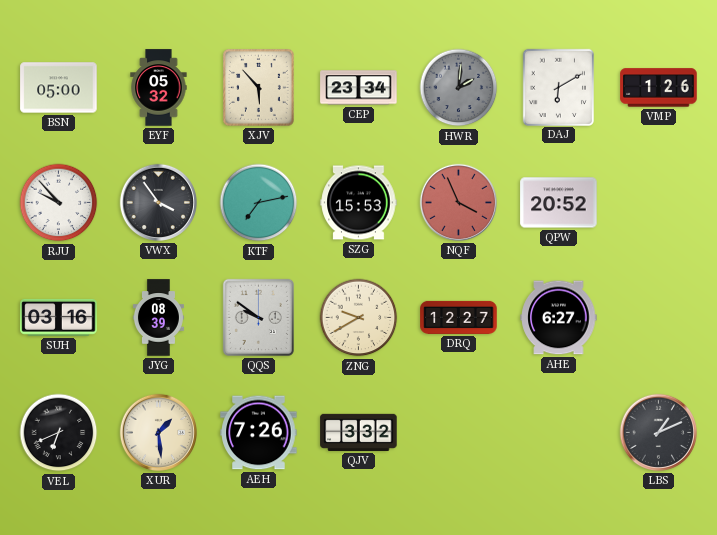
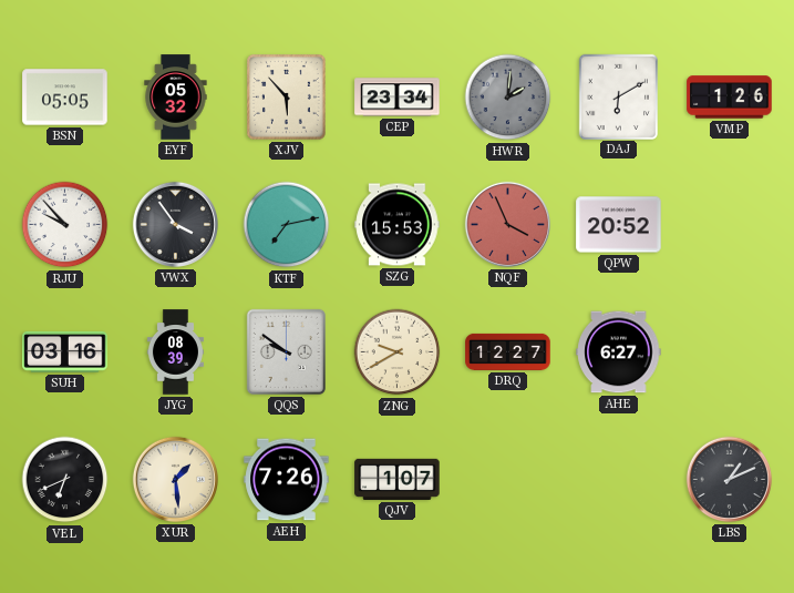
BSN: 05:00 -> 05:05
QJV: 3:32 -> 1:07
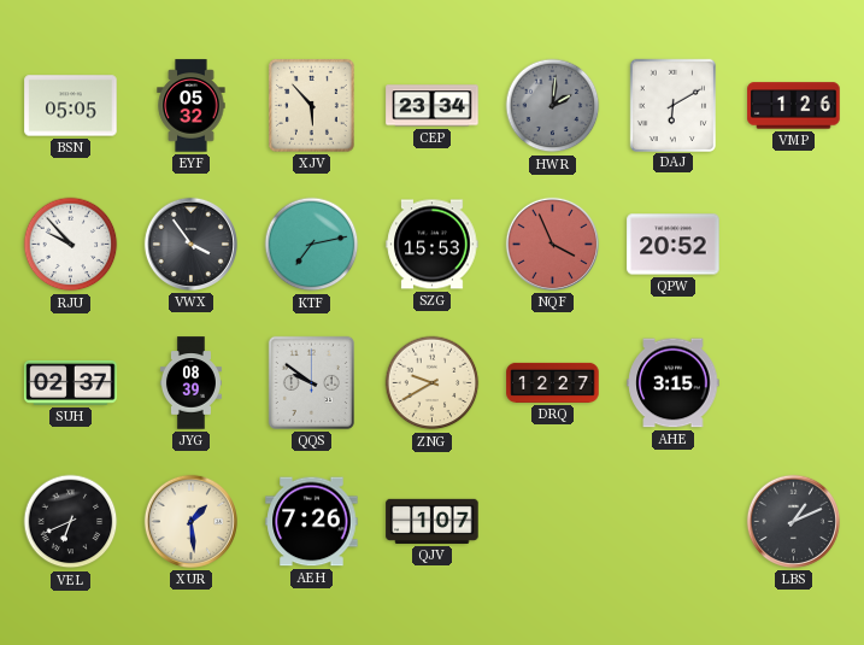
SUH: 03:16 -> 02:37
AHE: 6:27 -> 3:15
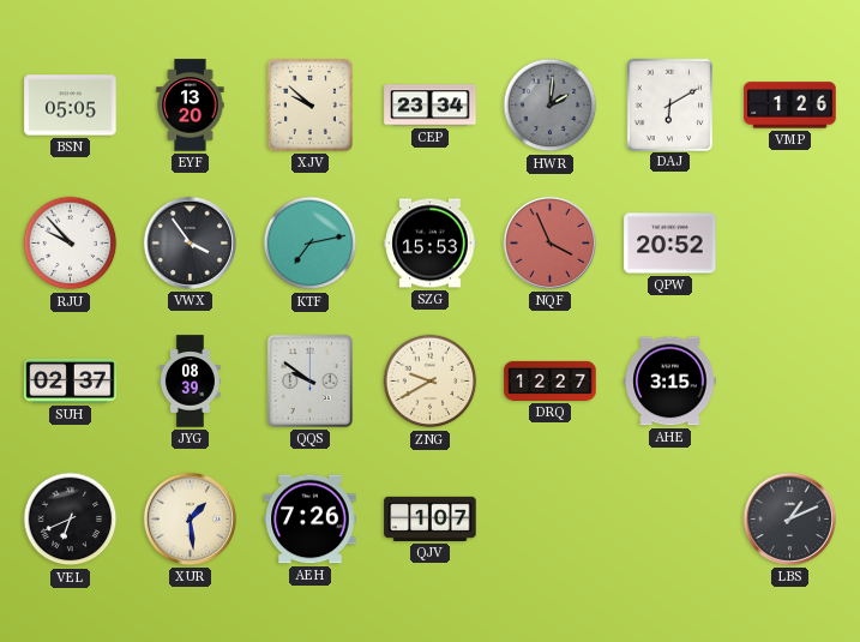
EYF: 05:32 -> 13:20
XJV: 5:53 -> 9:52
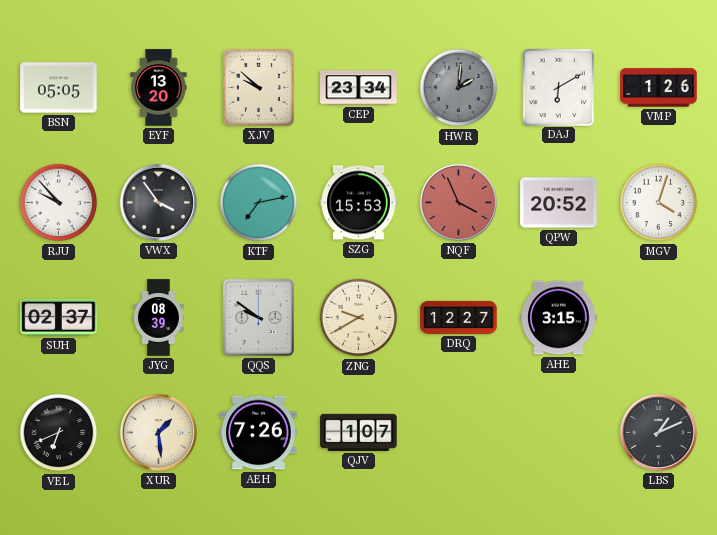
MGV: none -> 4:03
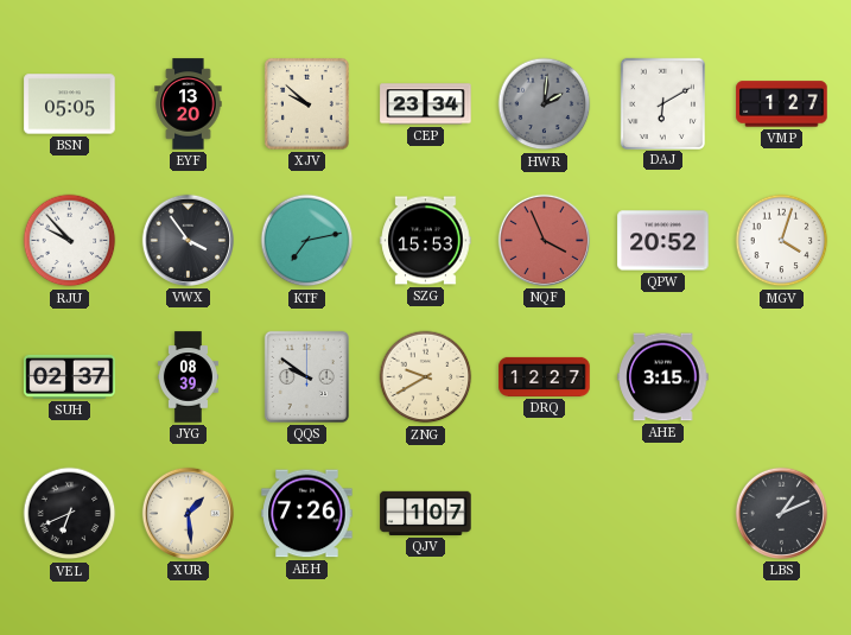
VMP: 1:26 -> 1:27
